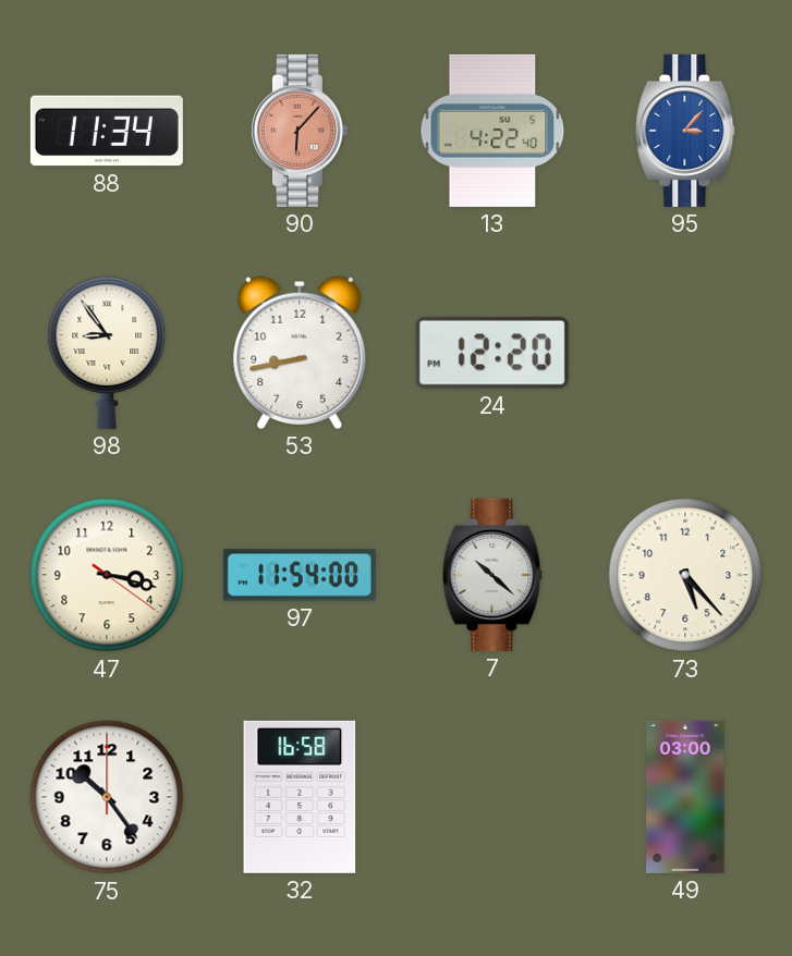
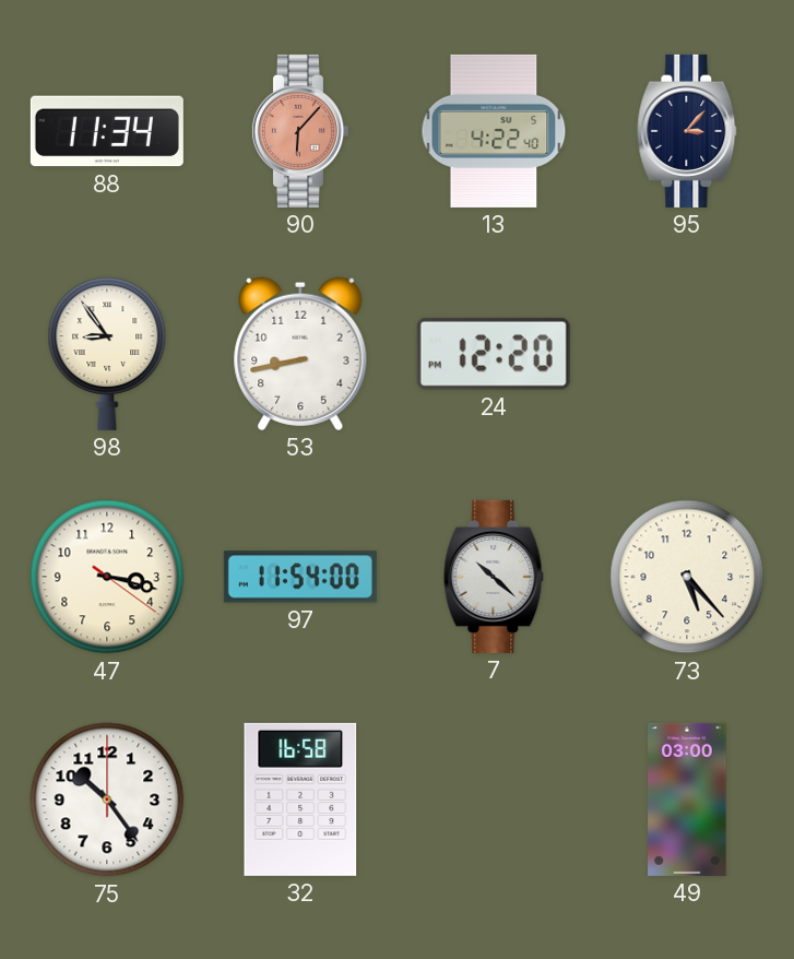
95 dial: blue -> navy
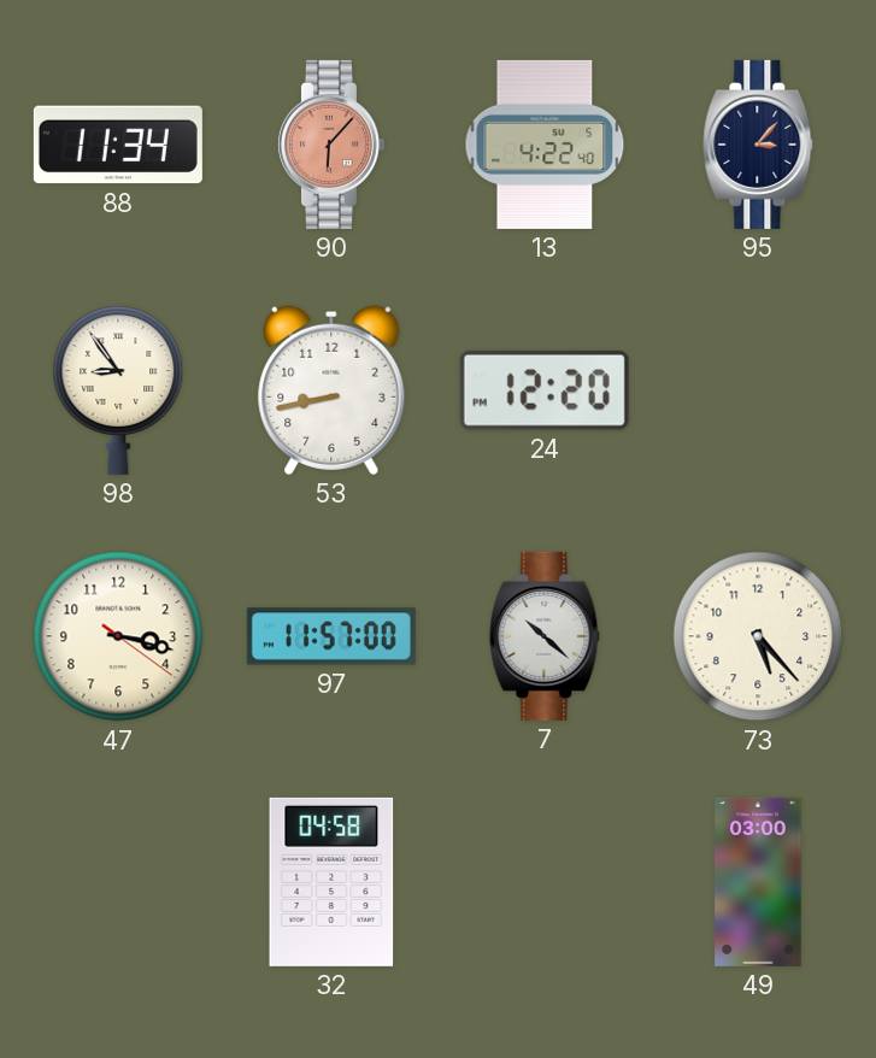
97: 11:54 -> 11:57
75: 10:24 -> none
32: 16:58 -> 04:58
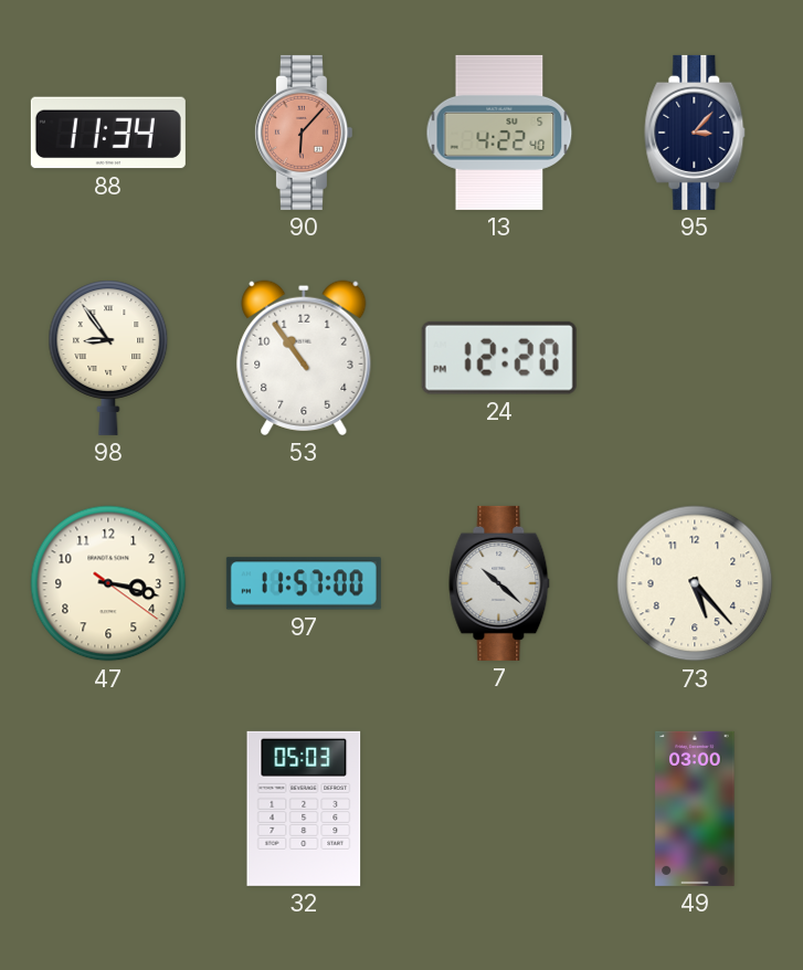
53: 8:43 -> 10:54
32: 04:58 -> 05:03
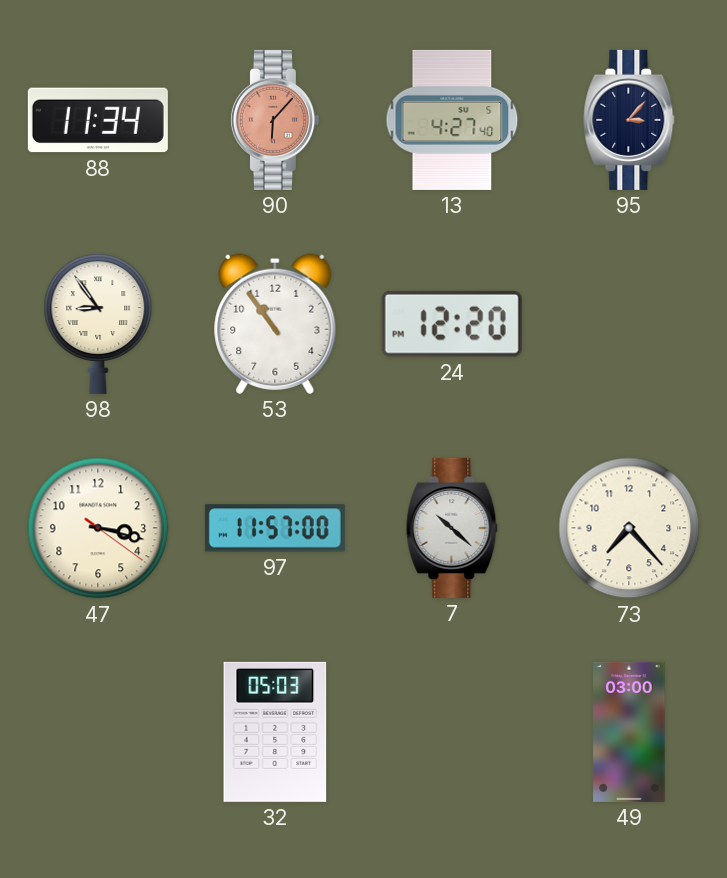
13: 4:22 -> 4:27
73: 5:23 -> 7:23
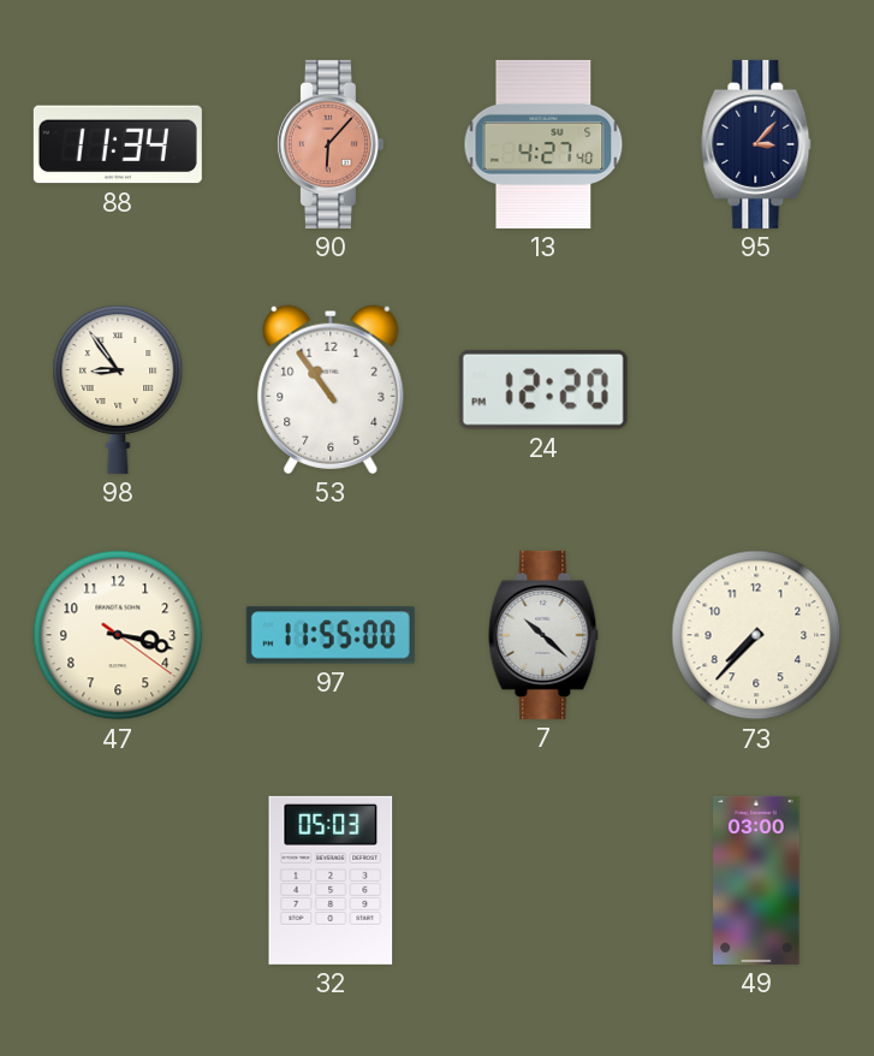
97: 11:57 -> 11:55
73: 7:23 -> 7:37
